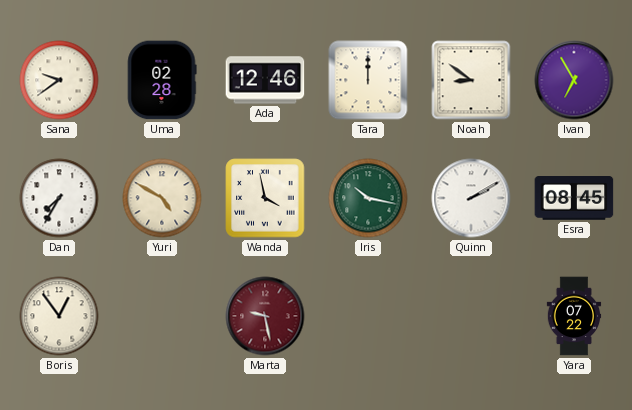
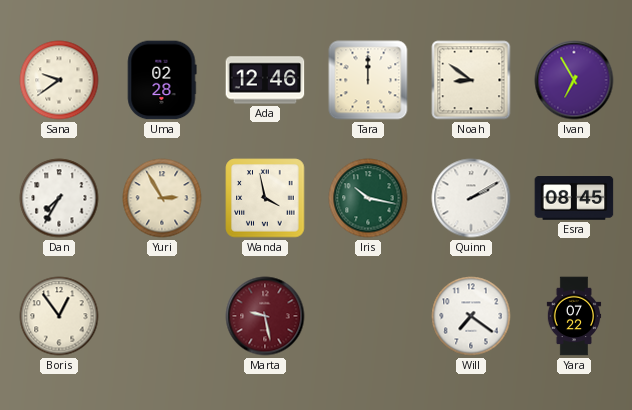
Yuri: 4:50 -> 2:55
Will: none -> 7:21
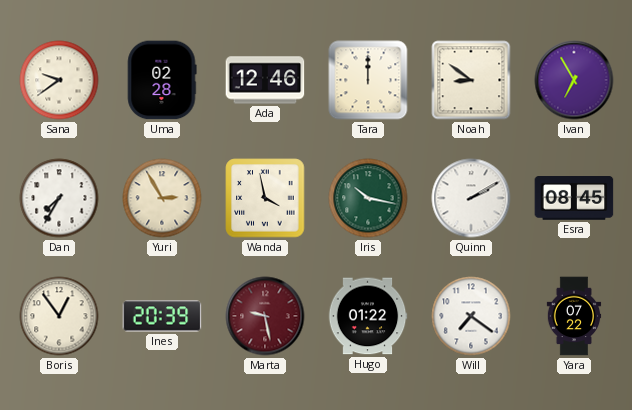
Ines: none -> 20:39
Hugo: none -> 01:22
